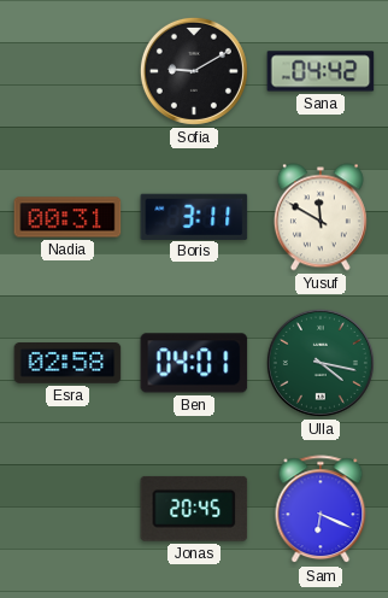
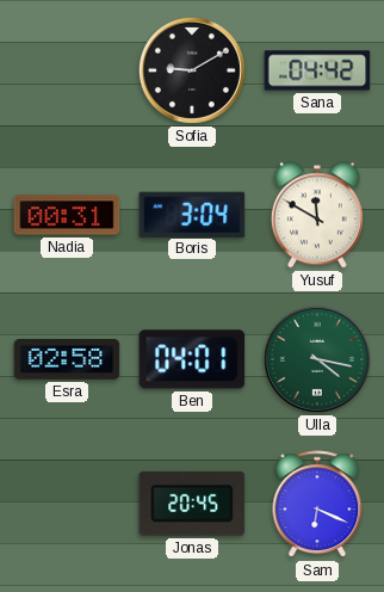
Boris: 3:11 -> 3:04
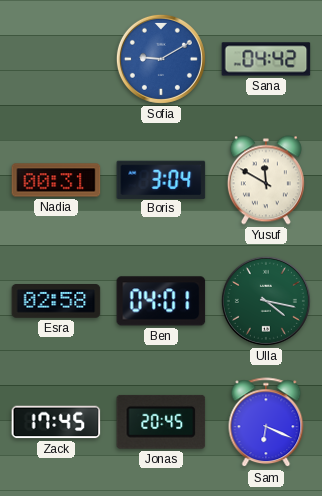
Sofia dial: black -> blue
Zack: none -> 17:45
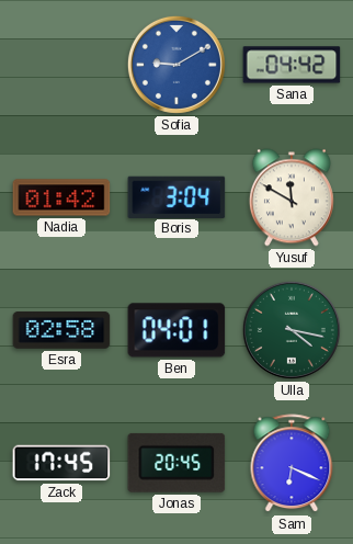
Nadia: 00:31 -> 01:42
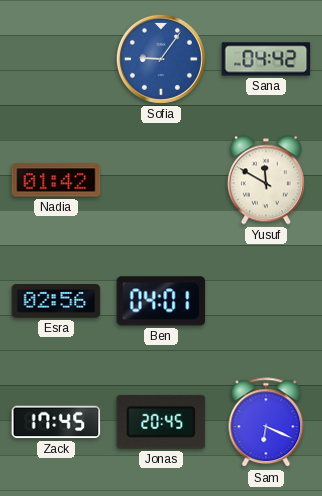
Sofia: 9:10 -> 9:06
Boris: 3:04 -> none
Esra: 02:58 -> 02:56
Ulla: 4:17 -> none
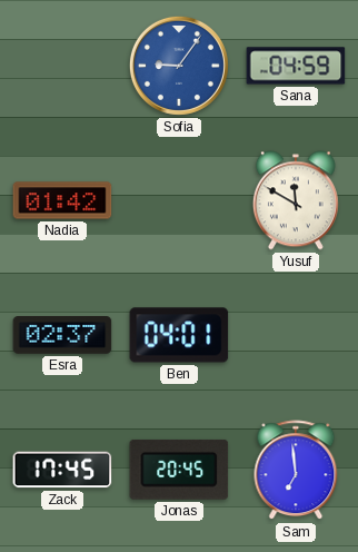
Sana: 04:42 -> 04:59
Esra: 02:56 -> 02:37
Sam: 6:19 -> 6:59
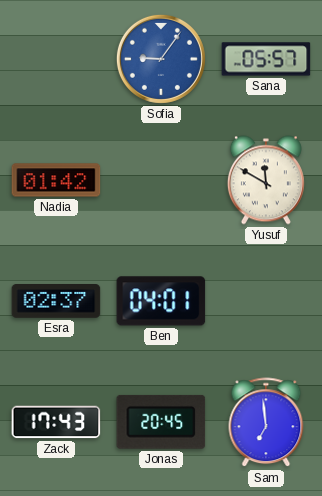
Sana: 04:59 -> 05:57
Zack: 17:45 -> 17:43
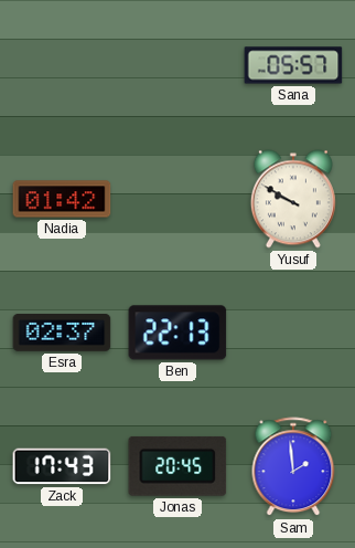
Sofia: 9:06 -> none
Yusuf: 11:50 -> 9:50
Ben: 04:01 -> 22:13
Sam: 6:59 -> 1:59
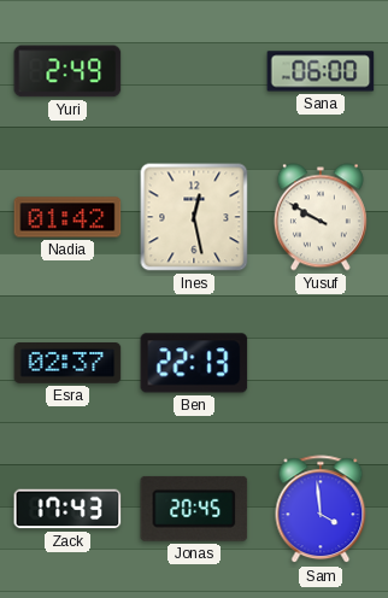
Yuri: none -> 2:49
Sana: 05:57 -> 06:00
Ines: none -> 12:28
Sam: 1:59 -> 3:59
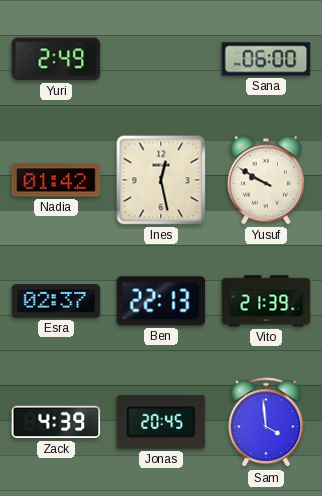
Vito: none -> 21:39
Zack: 17:43 -> 4:39
